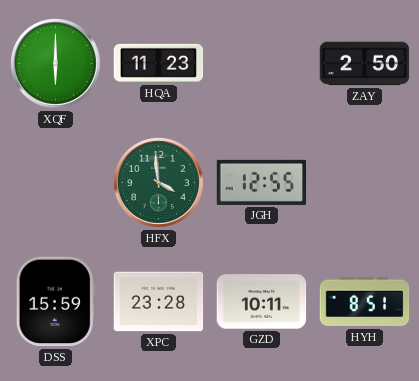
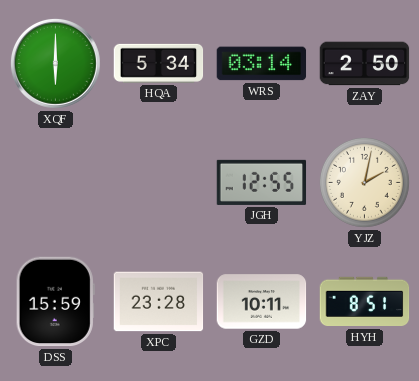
HQA: 11:23 -> 5:34
WRS: none -> 03:14
HFX: 3:59 -> none
YJZ: none -> 2:02
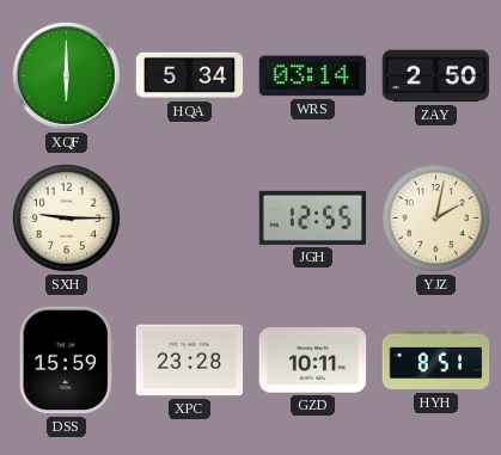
SXH: none -> 9:15
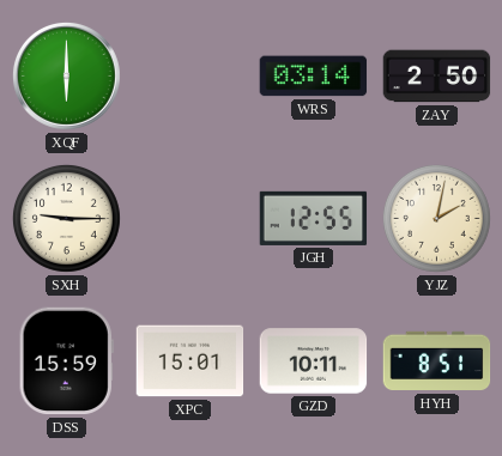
HQA: 5:34 -> none
XPC: 23:28 -> 15:01
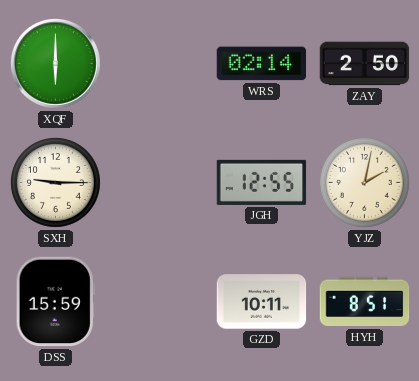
WRS: 03:14 -> 02:14
XPC: 15:01 -> none
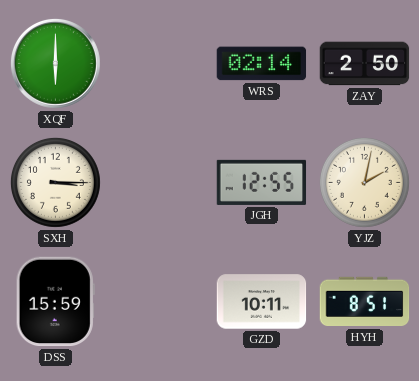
SXH: 9:15 -> 3:15
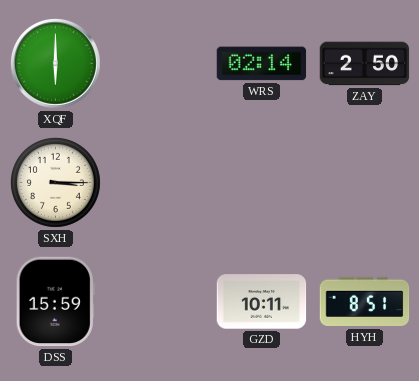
JGH: 12:55 -> none
YJZ: 2:02 -> none
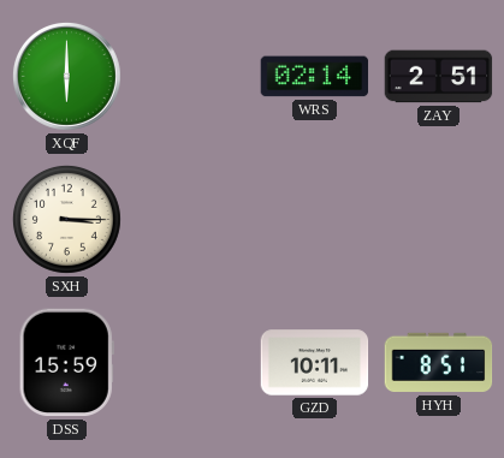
ZAY: 2:50 -> 2:51
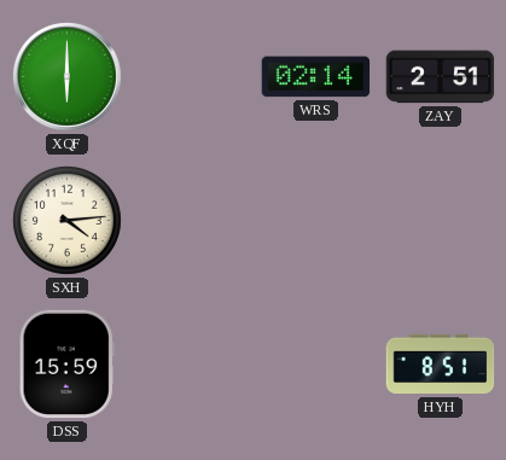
SXH: 3:15 -> 4:14
GZD: 10:11 -> none
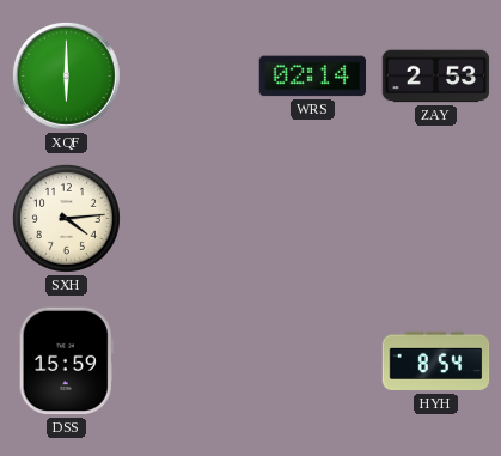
ZAY: 2:51 -> 2:53
HYH: 8:51 -> 8:54
